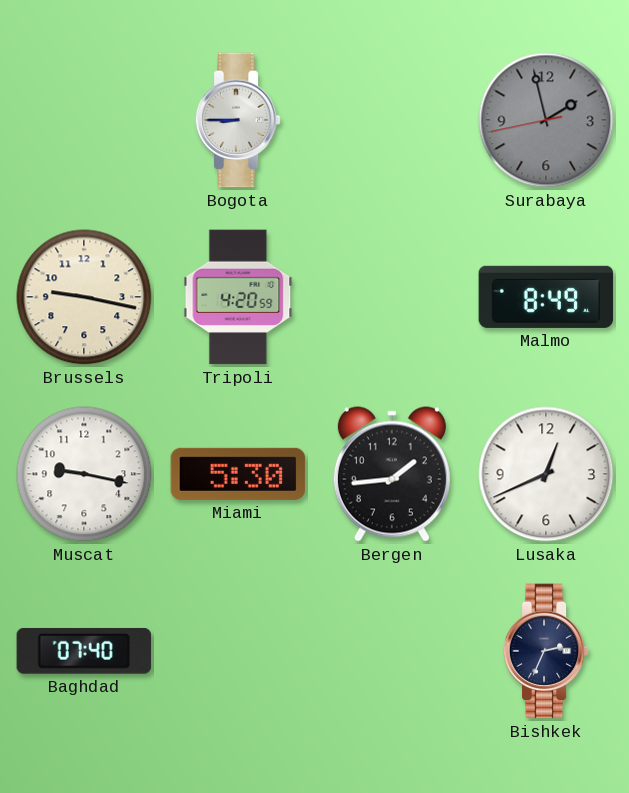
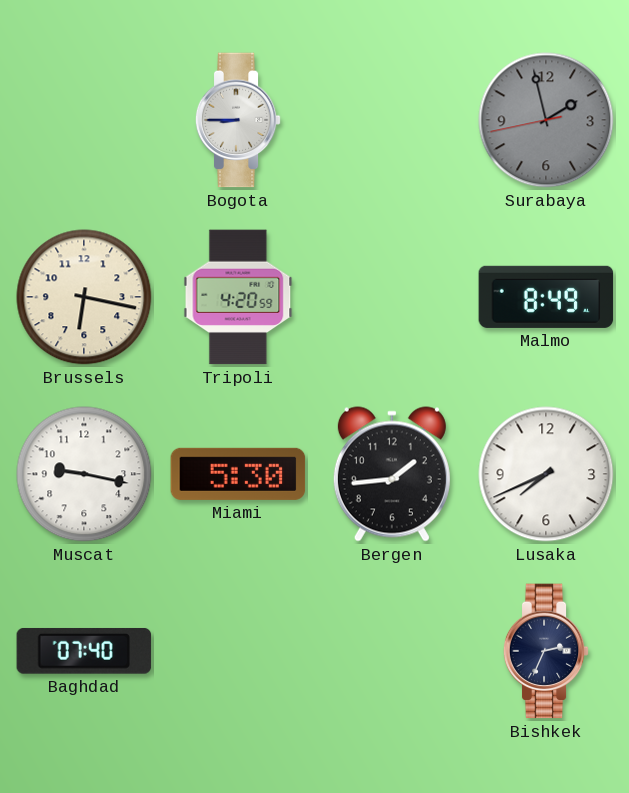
Brussels: 9:17 -> 6:17
Lusaka: 12:41 -> 7:41
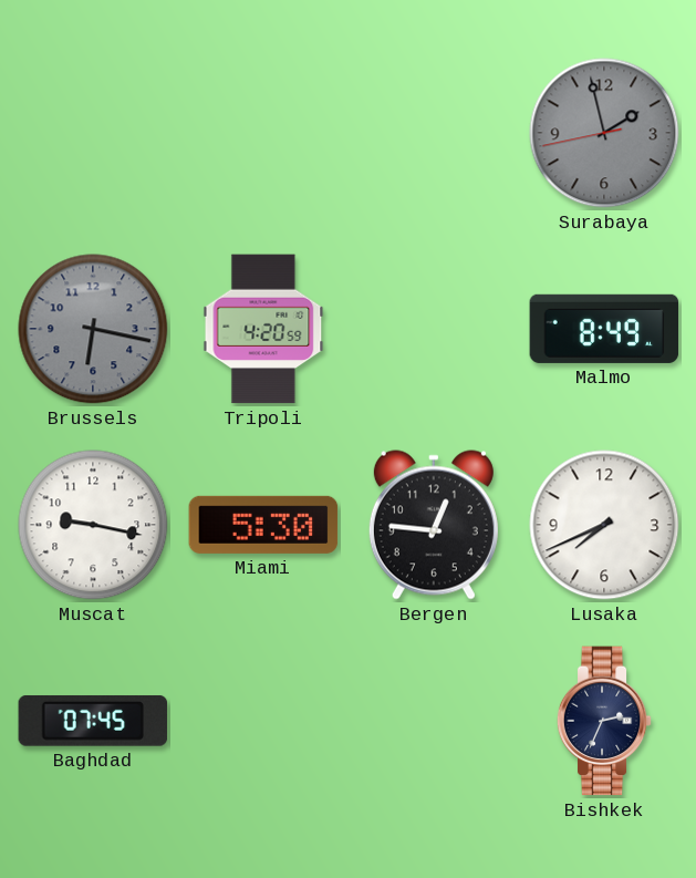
Bogota: 8:45 -> none
Brussels dial: cream -> grey
Bergen: 1:44 -> 12:46
Baghdad: 07:40 -> 07:45
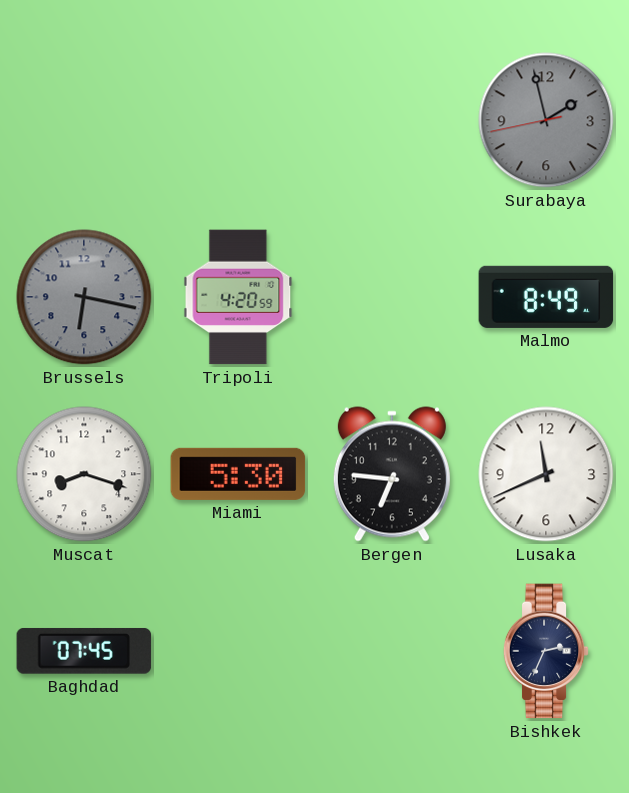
Muscat: 9:17 -> 8:18
Bergen: 12:46 -> 6:46
Lusaka: 7:41 -> 11:41
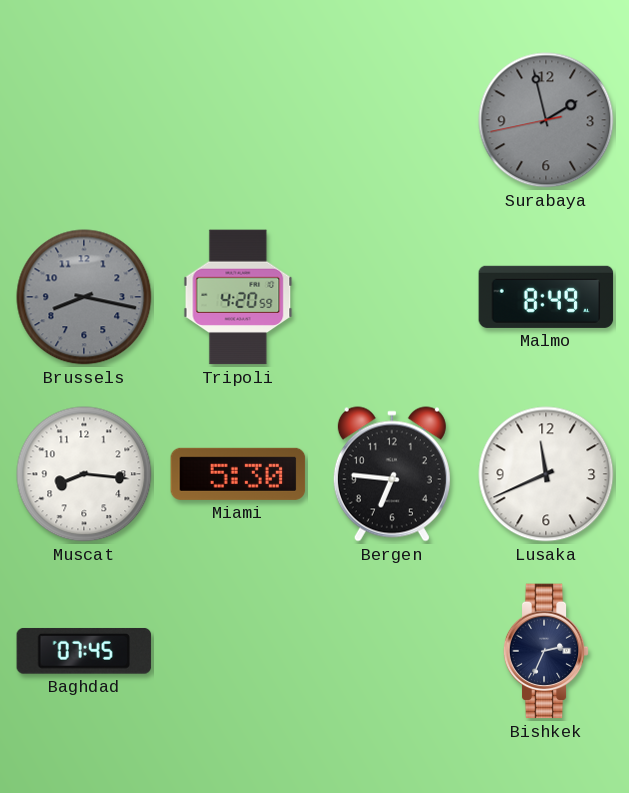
Brussels: 6:17 -> 8:17
Muscat: 8:18 -> 8:16
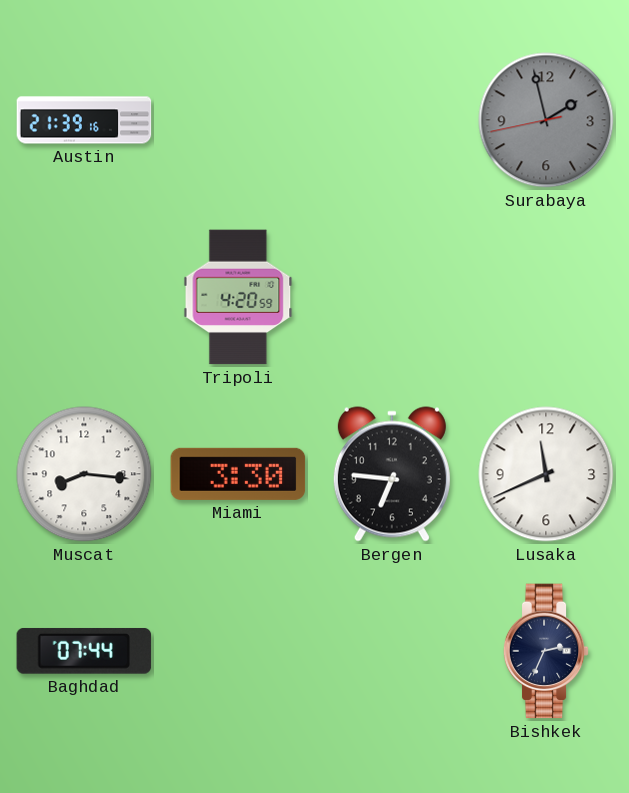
Austin: none -> 21:39
Brussels: 8:17 -> none
Malmo: 8:49 -> none
Miami: 5:30 -> 3:30
Baghdad: 07:45 -> 07:44
